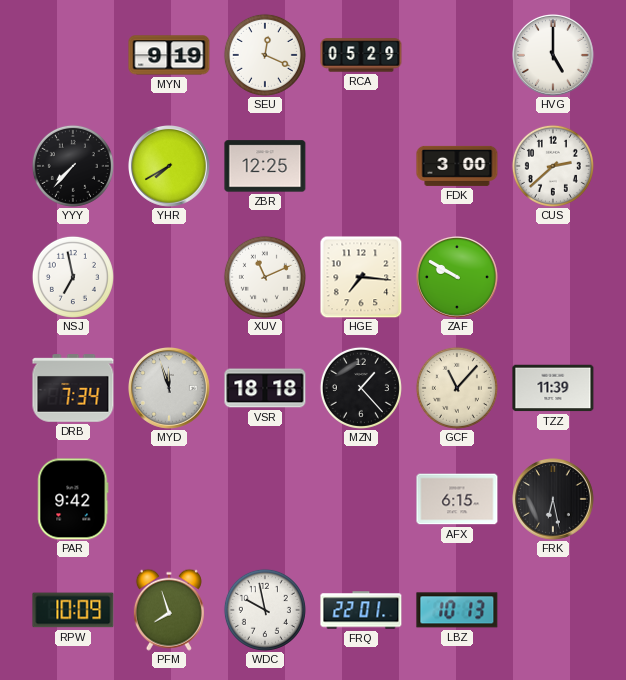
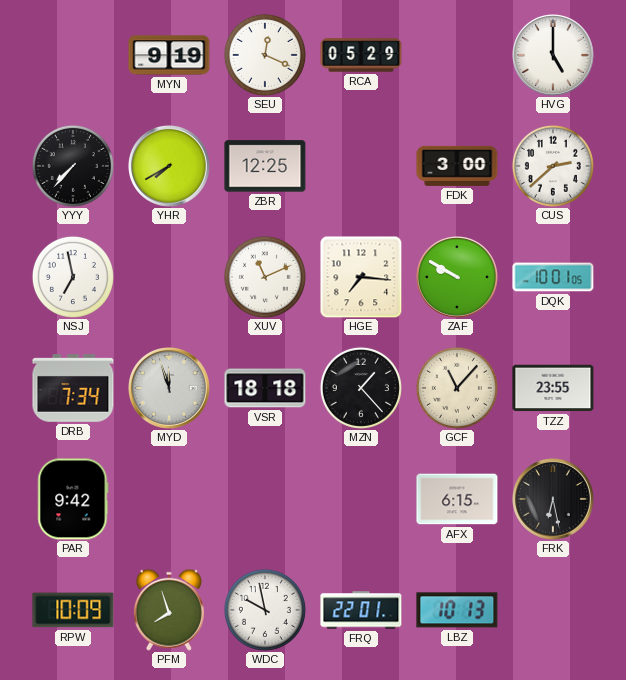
DQK: none -> 10:01
TZZ: 11:39 -> 23:55
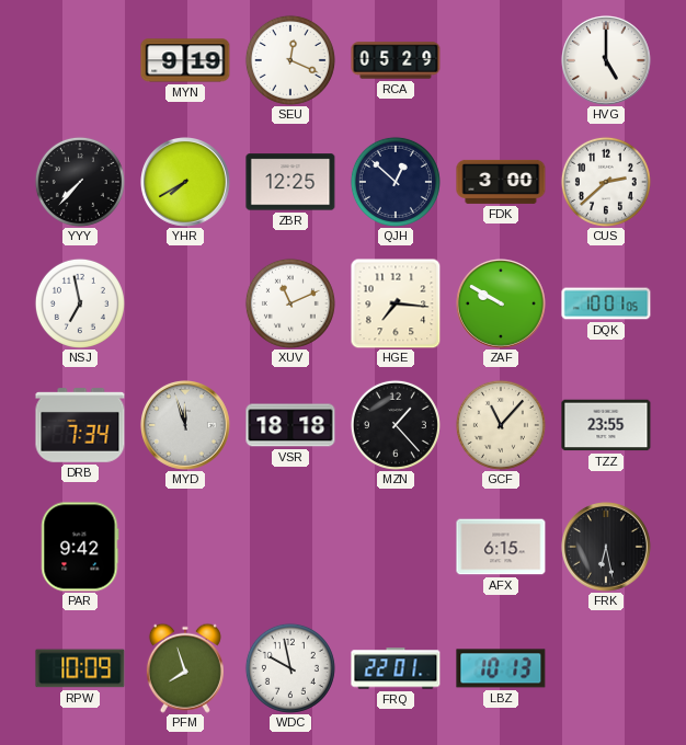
QJH: none -> 12:52
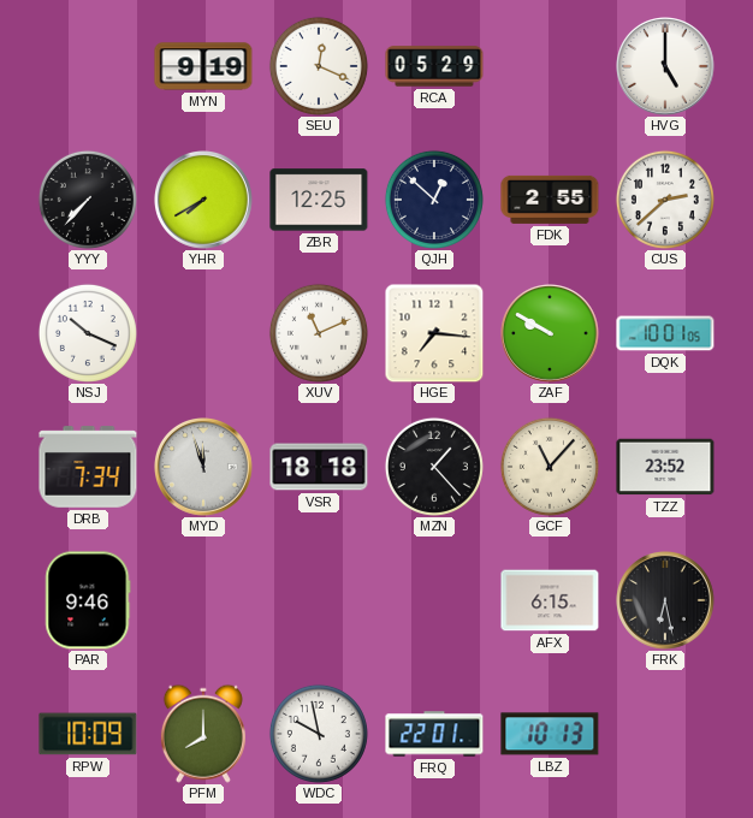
FDK: 3:00 -> 2:55
NSJ: 6:58 -> 10:19
TZZ: 23:55 -> 23:52
PAR: 9:42 -> 9:46
PFM: 7:57 -> 8:00
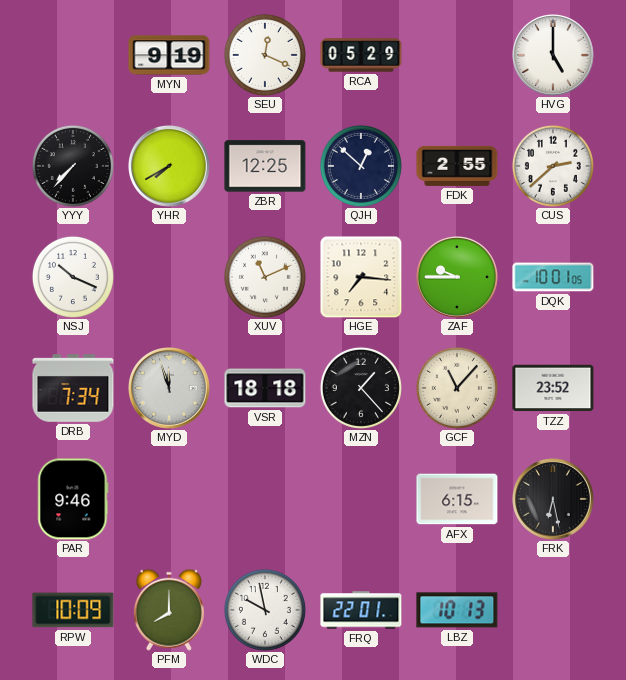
ZAF: 9:50 -> 9:45
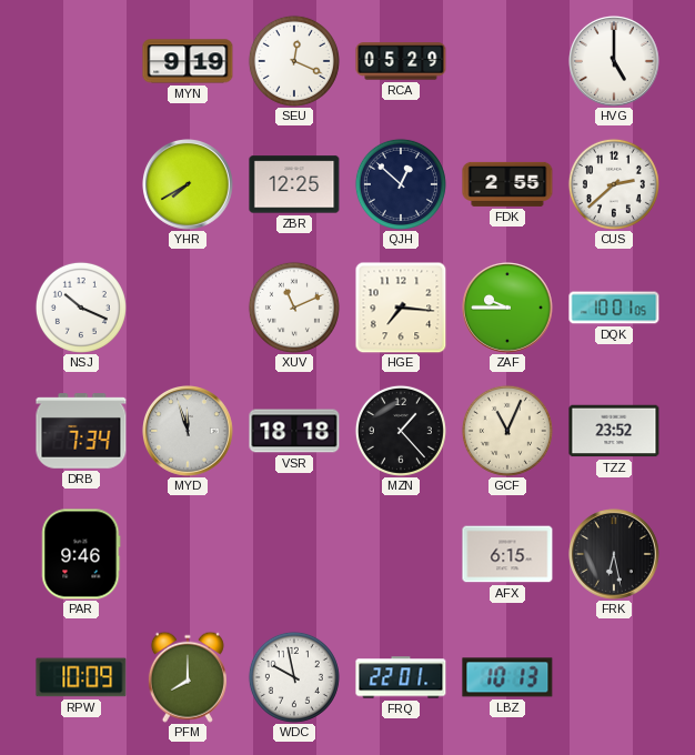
YYY: 7:37 -> none
GCF: 11:07 -> 11:04
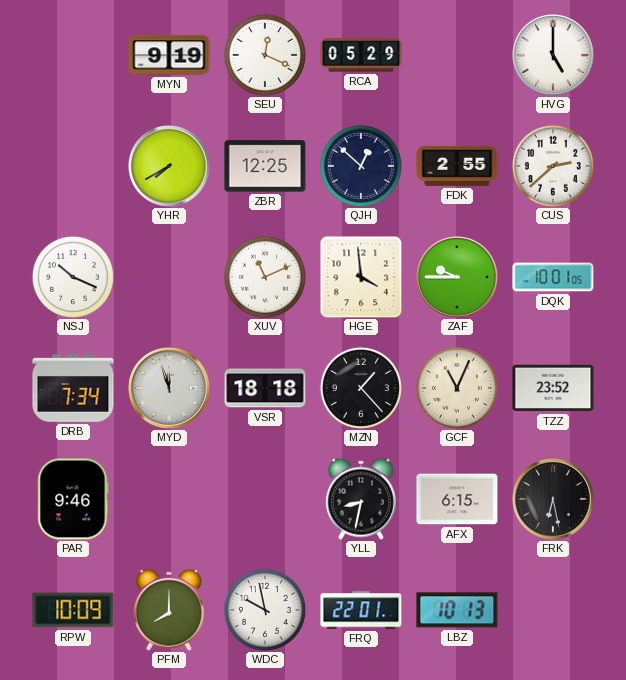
HGE: 7:16 -> 3:59
YLL: none -> 8:32
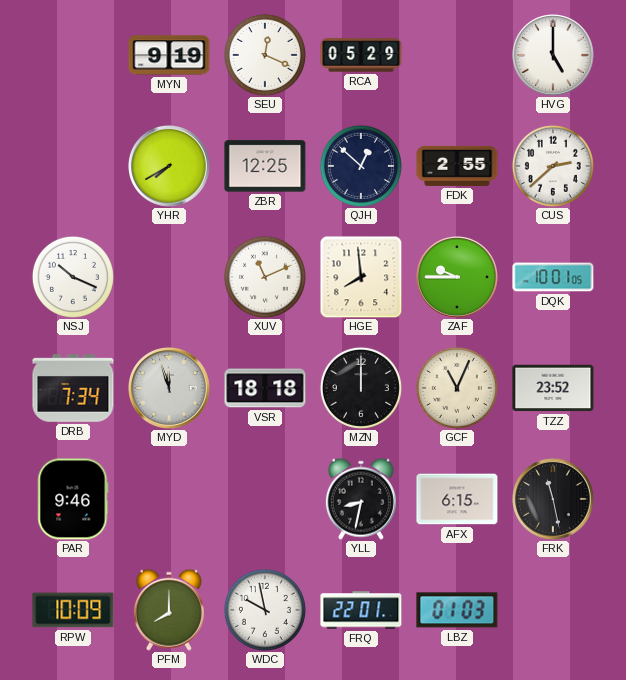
HGE: 3:59 -> 7:59
MZN: 1:23 -> 12:00
FRK: 6:28 -> 11:28
LBZ: 10:13 -> 01:03
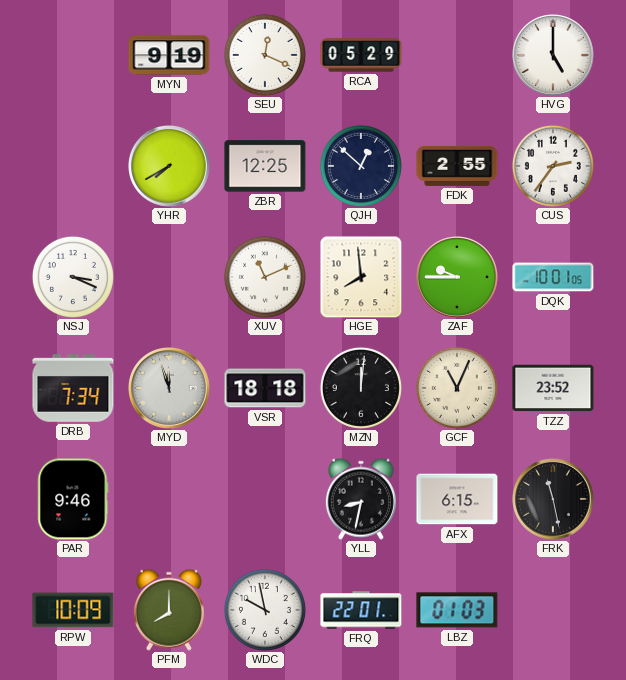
CUS: 2:38 -> 2:36
NSJ: 10:19 -> 3:19
MZN: 12:00 -> 12:01
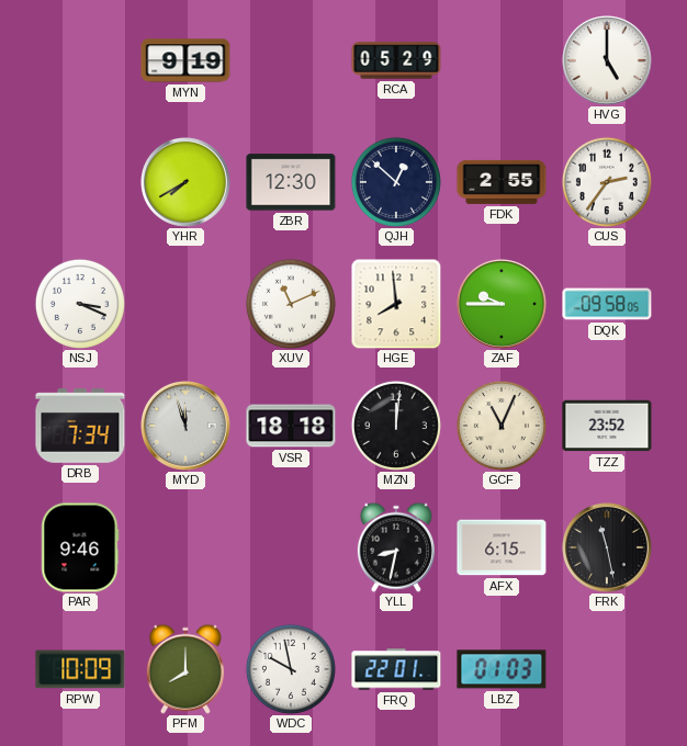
SEU: 12:19 -> none
ZBR: 12:25 -> 12:30
DQK: 10:01 -> 09:58
